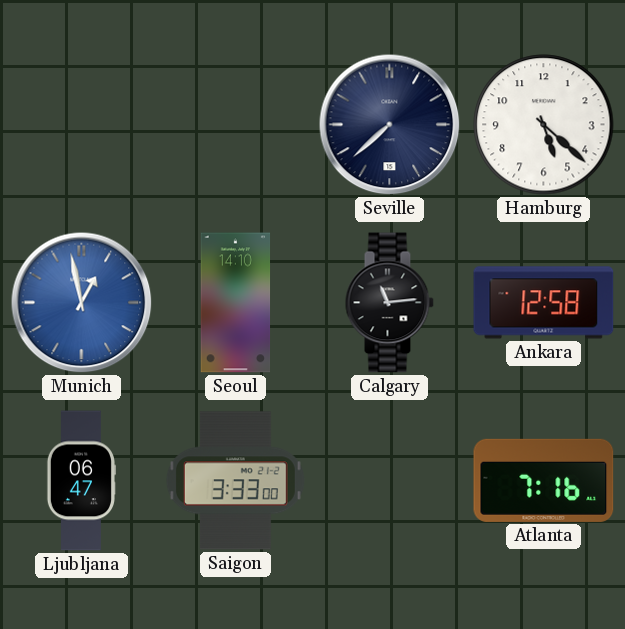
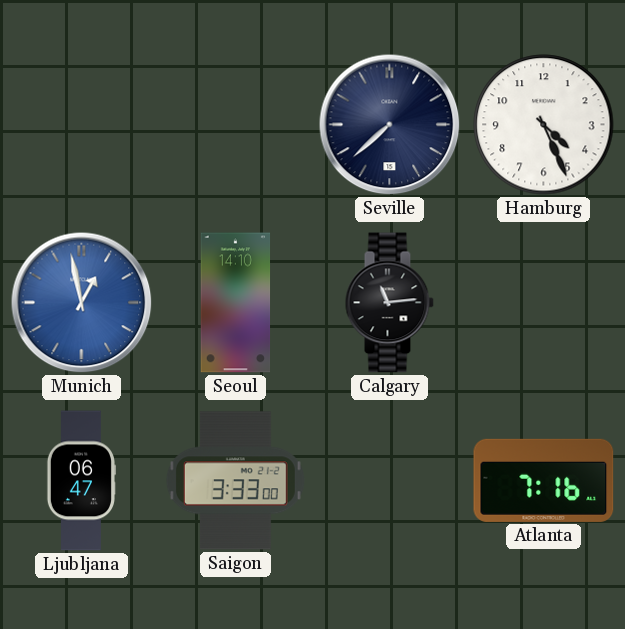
Hamburg: 5:22 -> 4:26
Ankara: 12:58 -> none
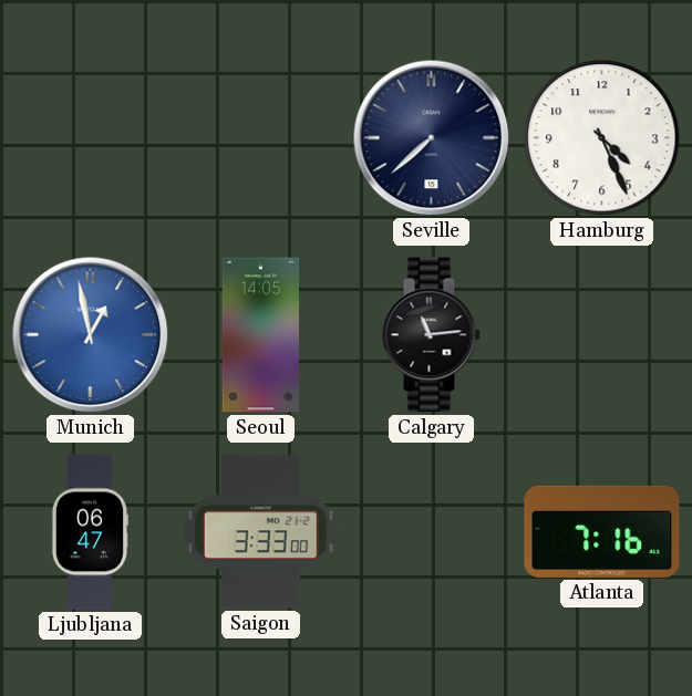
Seoul: 14:10 -> 14:05
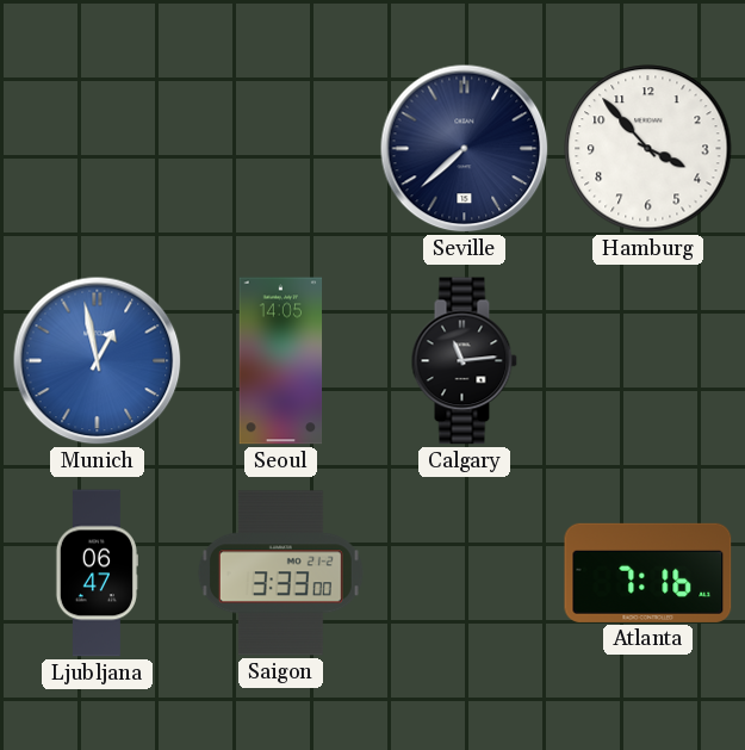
Hamburg: 4:26 -> 3:53
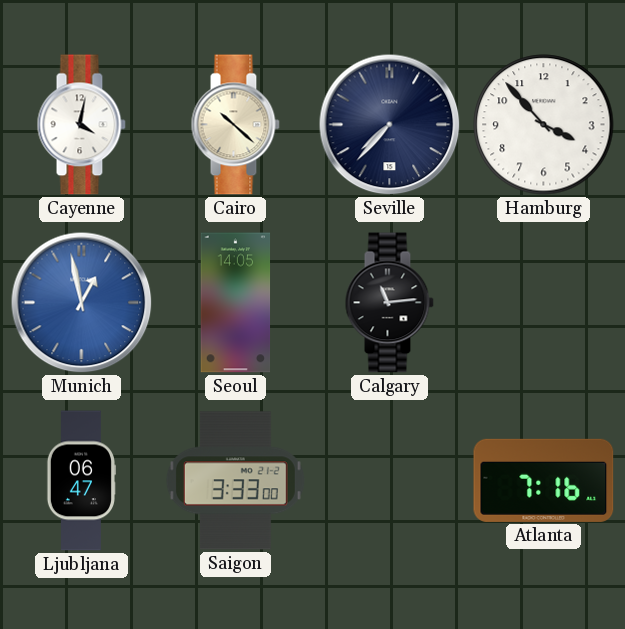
Cayenne: none -> 4:02
Cairo: none -> 10:22
Seville: 7:38 -> 7:37
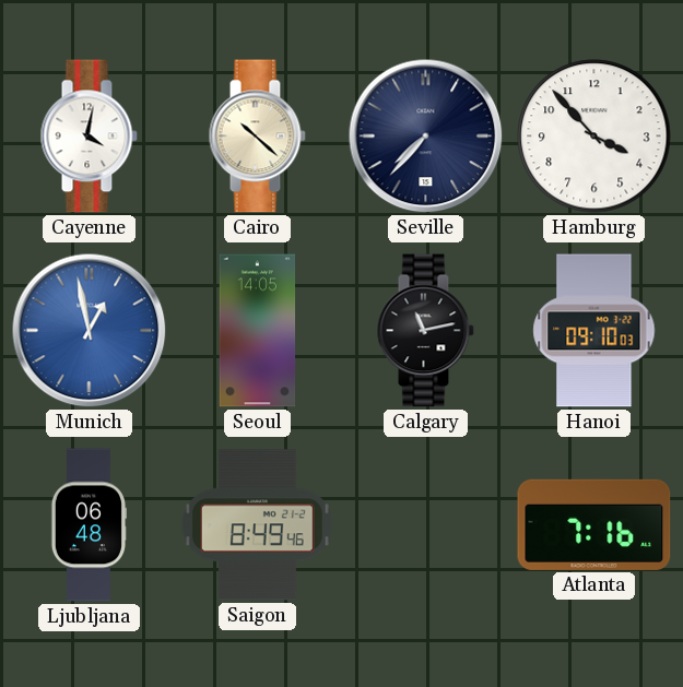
Calgary: 11:14 -> 11:13
Hanoi: none -> 09:10
Ljubljana: 06:47 -> 06:48
Saigon: 3:33 -> 8:49
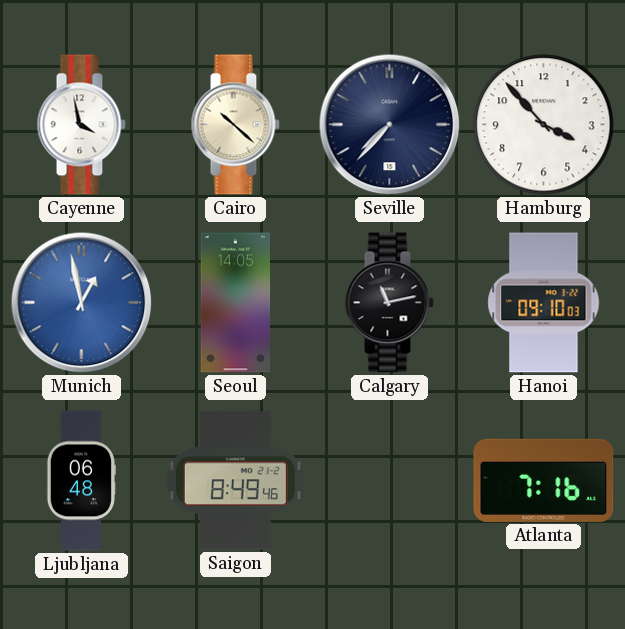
Cayenne: 4:02 -> 3:58
